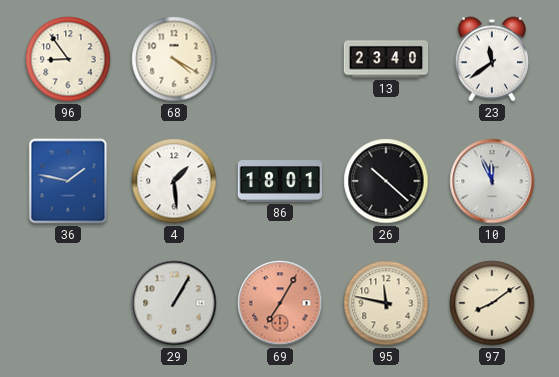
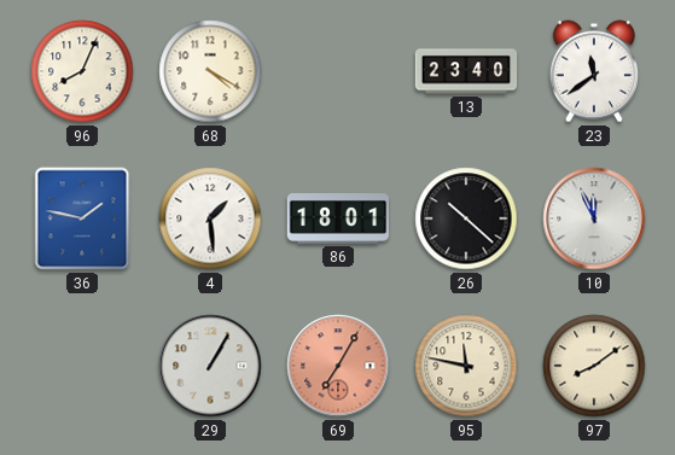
96: 8:54 -> 8:04
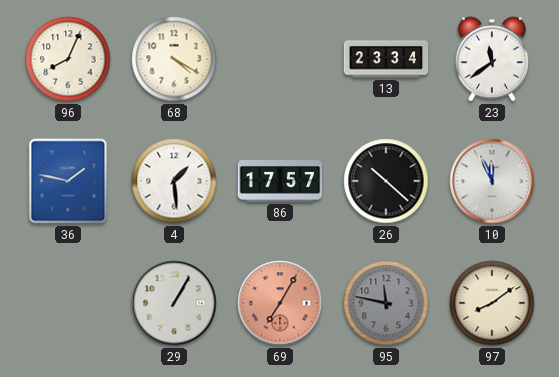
13: 23:40 -> 23:34
86: 18:01 -> 17:57
95 dial: cream -> grey
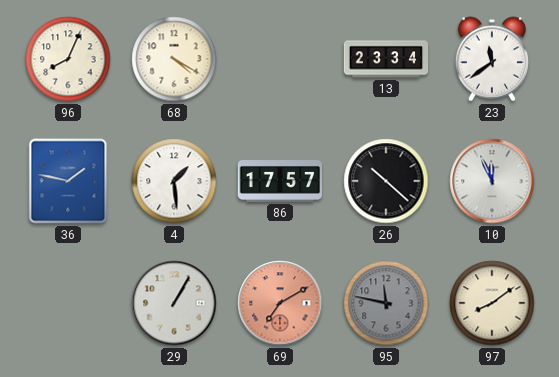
69: 7:05 -> 7:10
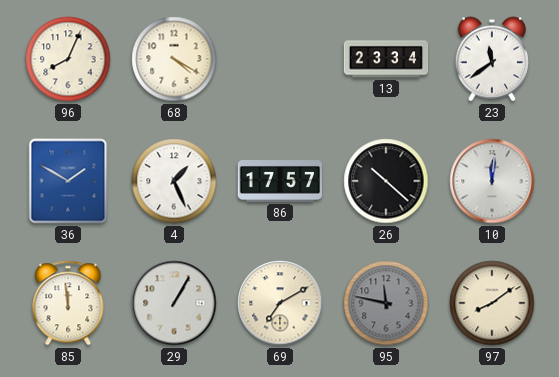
36: 1:47 -> 1:50
4: 1:29 -> 1:26
10: 11:56 -> 12:01
85: none -> 11:59
69 dial: salmon -> cream
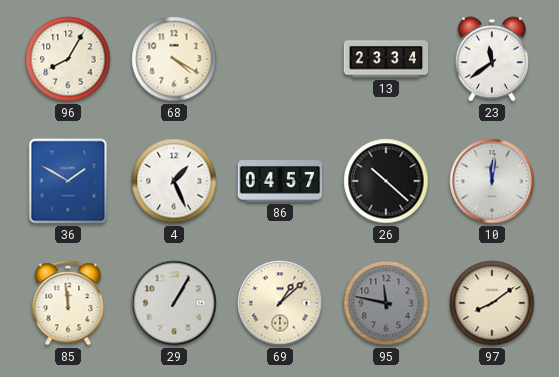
96: 8:04 -> 8:05
86: 17:57 -> 04:57
69: 7:10 -> 1:08
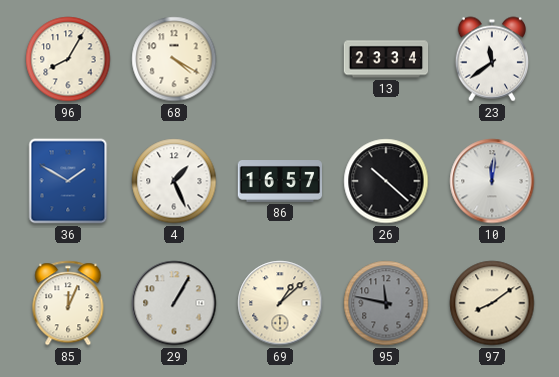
86: 04:57 -> 16:57
85: 11:59 -> 12:04
